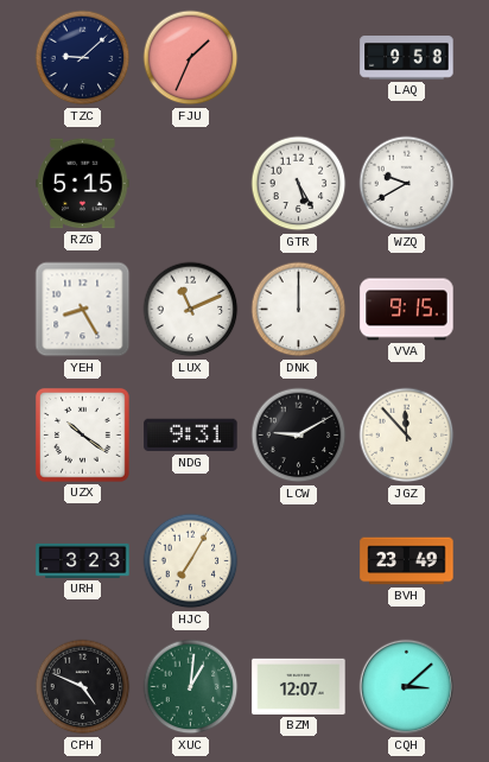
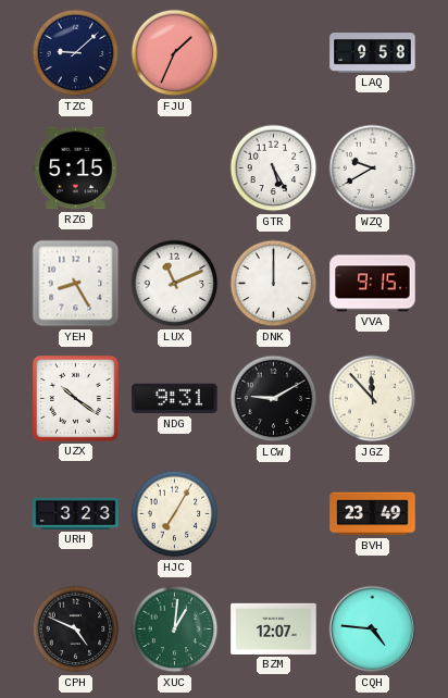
CQH: 3:08 -> 4:46
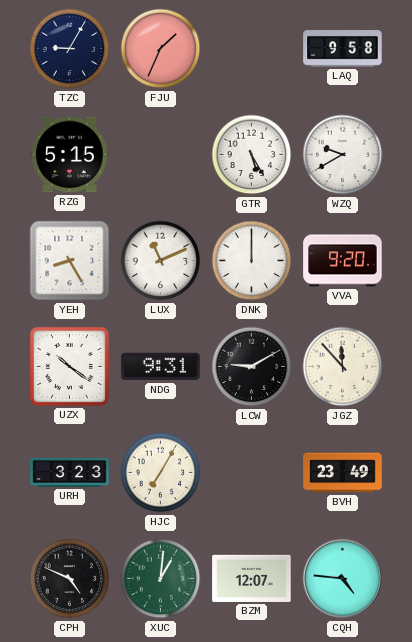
TZC: 9:08 -> 9:05
VVA: 9:15 -> 9:20
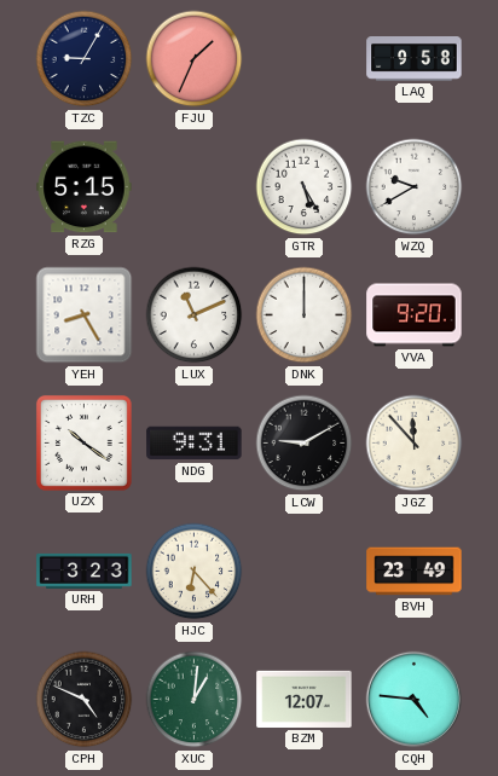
HJC: 7:05 -> 6:23
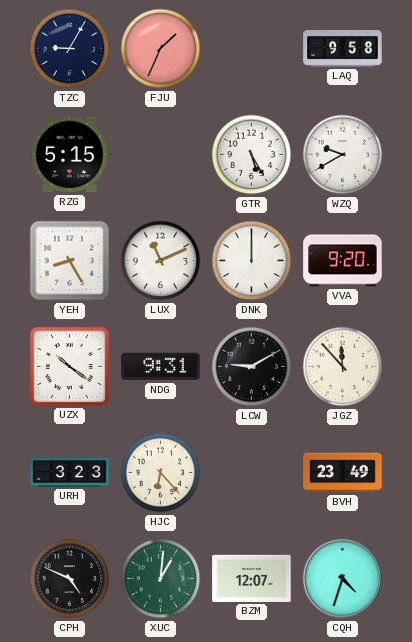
CQH: 4:46 -> 4:33
